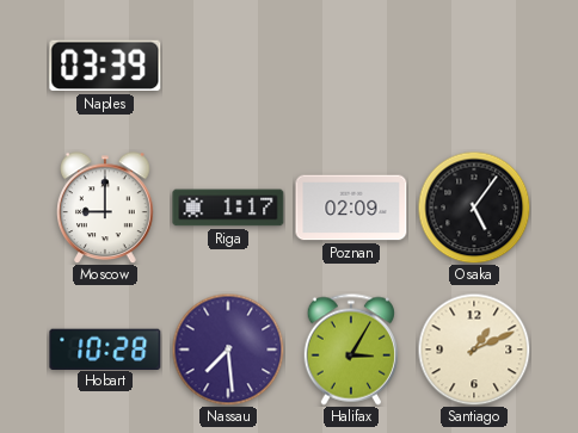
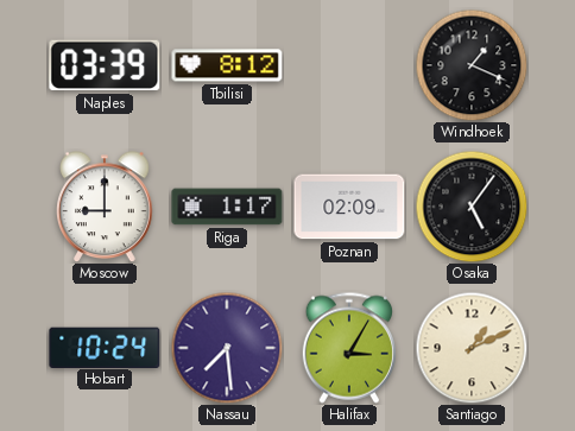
Tbilisi: none -> 8:12
Windhoek: none -> 1:19
Hobart: 10:28 -> 10:24
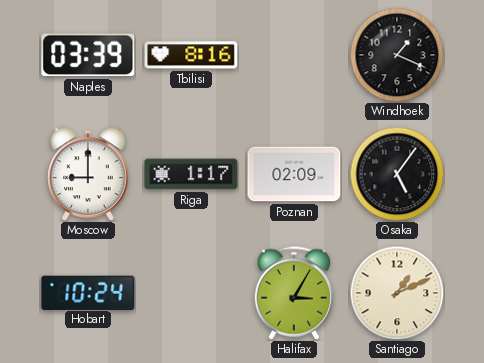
Tbilisi: 8:12 -> 8:16
Nassau: 7:29 -> none
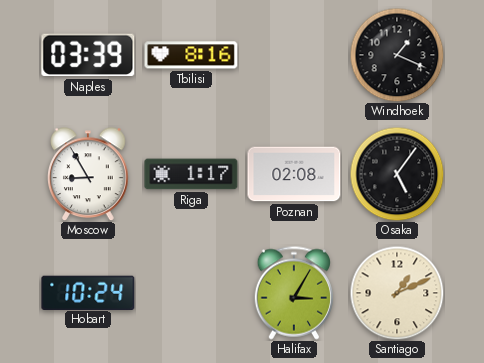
Moscow: 9:00 -> 8:55
Poznan: 02:09 -> 02:08
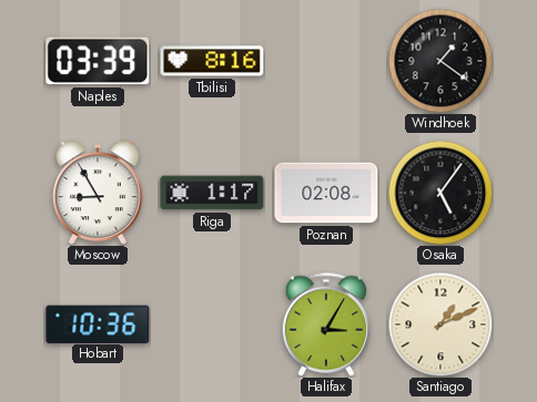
Windhoek: 1:19 -> 1:21
Hobart: 10:24 -> 10:36
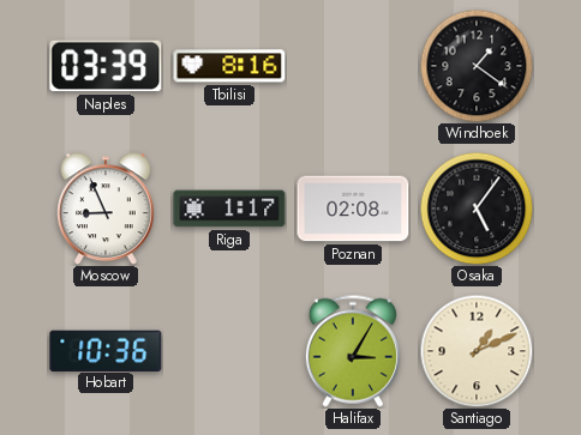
Moscow: 8:55 -> 8:56
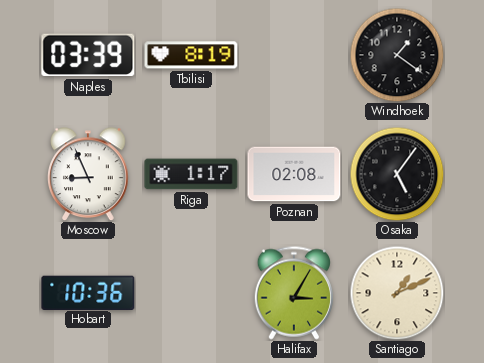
Tbilisi: 8:16 -> 8:19
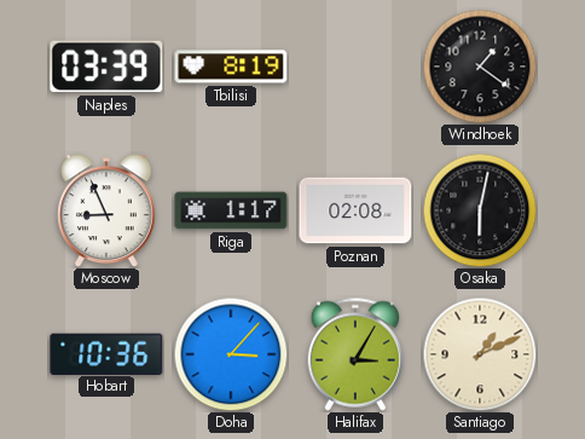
Osaka: 5:06 -> 6:02
Doha: none -> 3:07
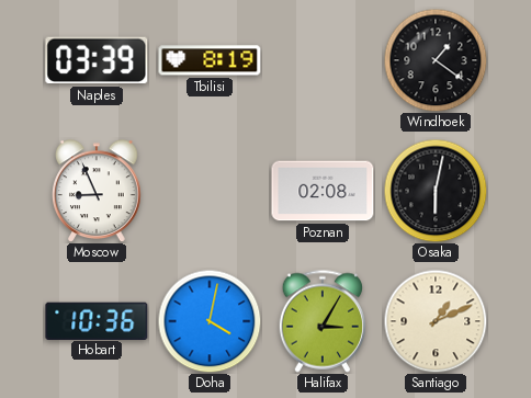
Riga: 1:17 -> none
Doha: 3:07 -> 4:02
